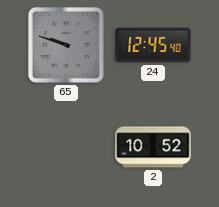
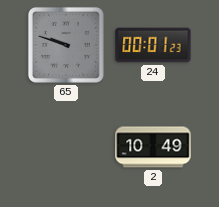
24: 12:45 -> 00:01
2: 10:52 -> 10:49
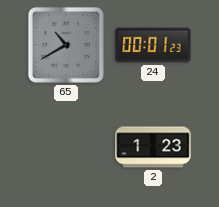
65: 9:48 -> 10:40
2: 10:49 -> 1:23
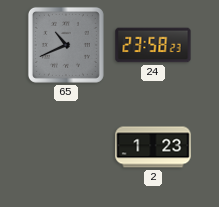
65: 10:40 -> 10:41
24: 00:01 -> 23:58
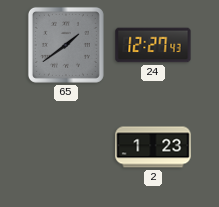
65: 10:41 -> 1:39
24: 23:58 -> 12:27
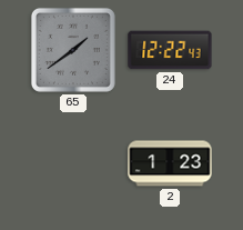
24: 12:27 -> 12:22
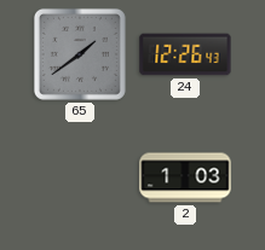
24: 12:22 -> 12:26
2: 1:23 -> 1:03
